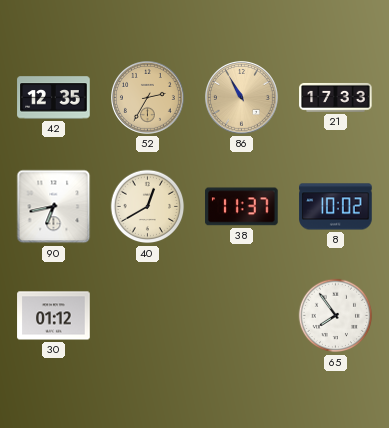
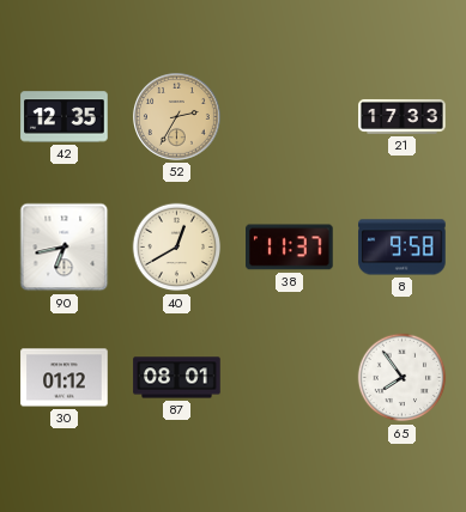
86: 10:55 -> none
8: 10:02 -> 9:58
87: none -> 08:01
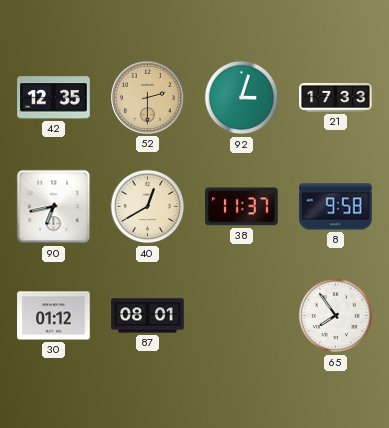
52: 2:35 -> 2:30
92: none -> 3:03
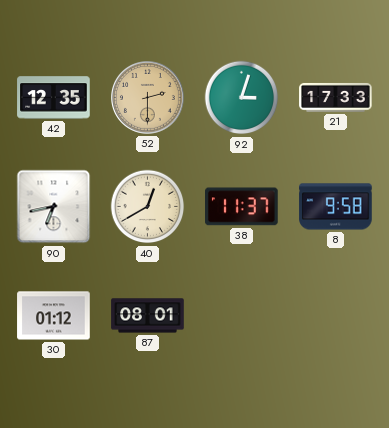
65: 7:54 -> none
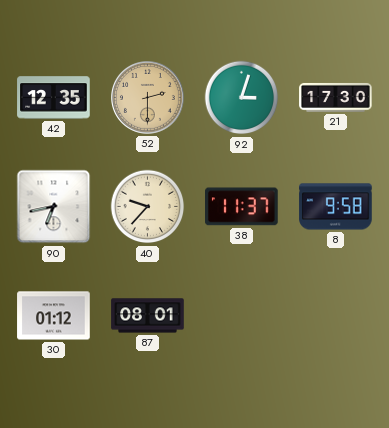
21: 17:33 -> 17:30
40: 12:40 -> 9:37
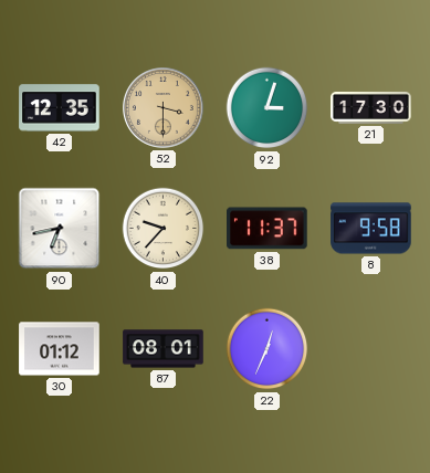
52: 2:30 -> 3:30
22: none -> 12:34
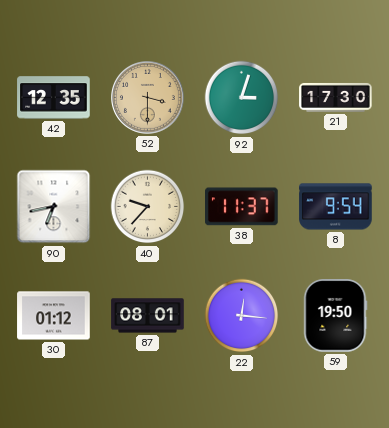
8: 9:58 -> 9:54
22: 12:34 -> 12:16
59: none -> 19:50
